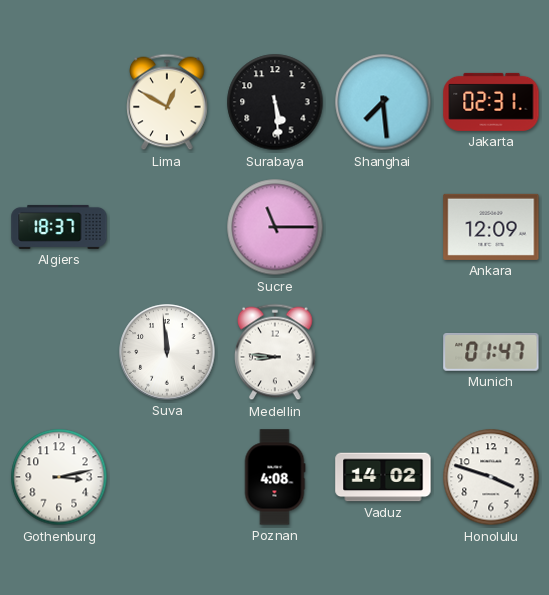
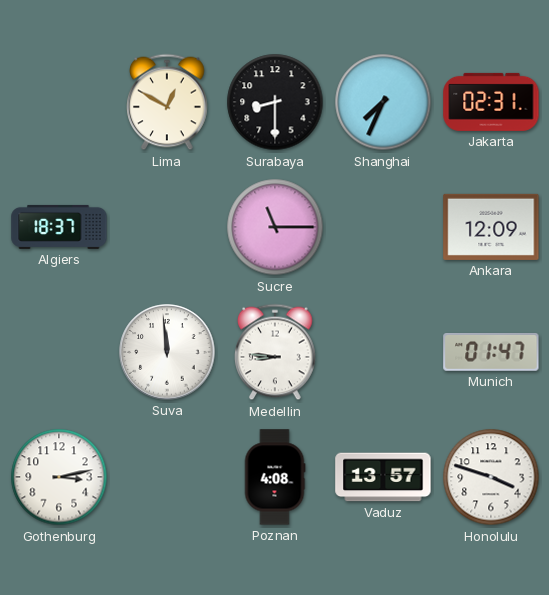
Surabaya: 5:29 -> 8:30
Shanghai: 7:29 -> 7:34
Vaduz: 14:02 -> 13:57
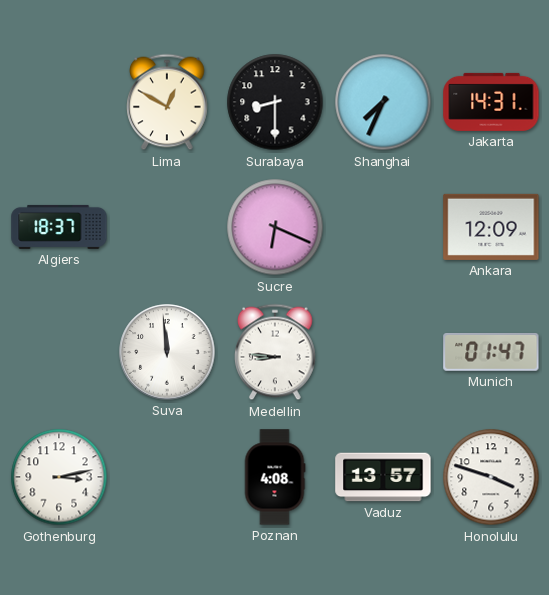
Jakarta: 02:31 -> 14:31
Sucre: 11:15 -> 6:19
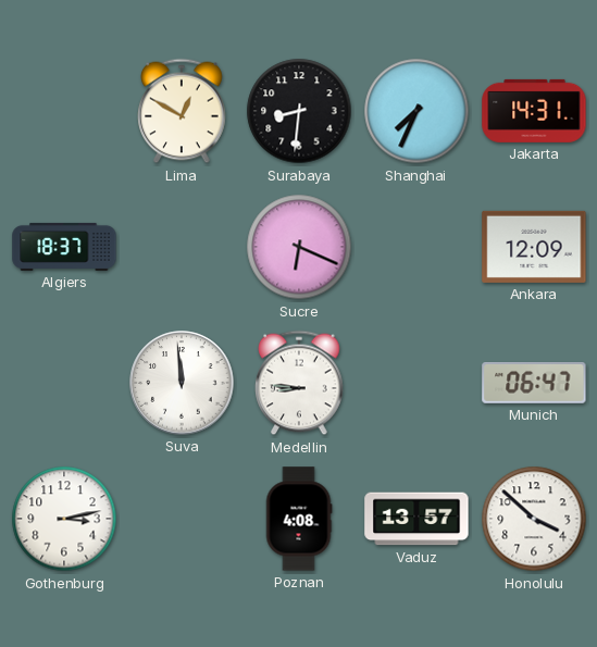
Surabaya: 8:30 -> 8:31
Munich: 01:47 -> 06:47
Honolulu: 3:48 -> 3:52
